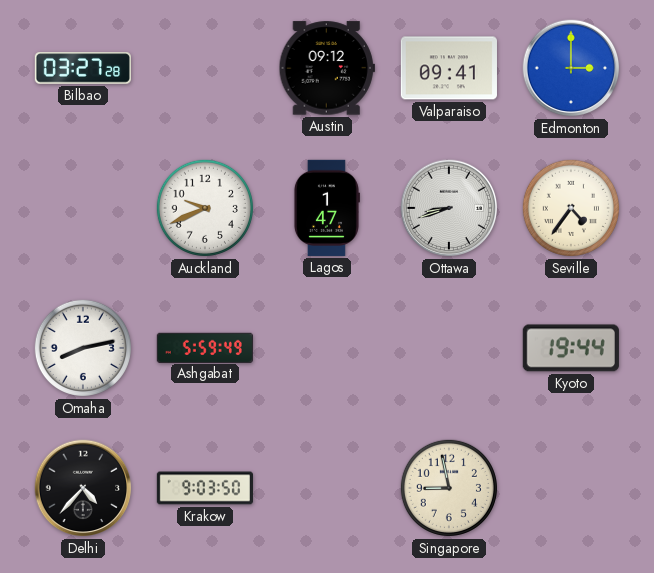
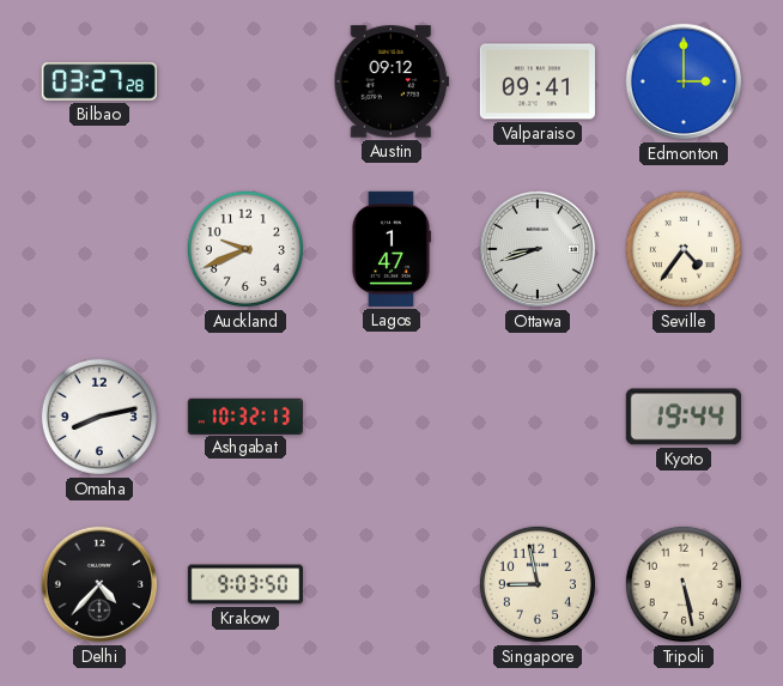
Ashgabat: 5:59 -> 10:32
Tripoli: none -> 5:28
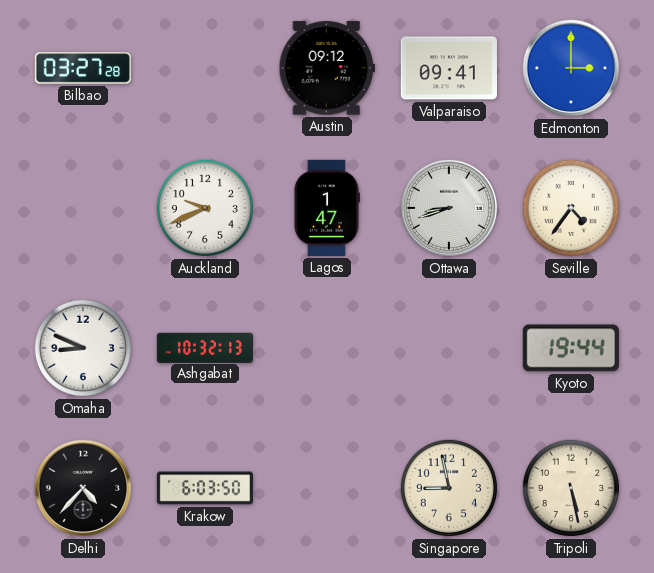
Omaha: 8:13 -> 8:49
Krakow: 9:03 -> 6:03
